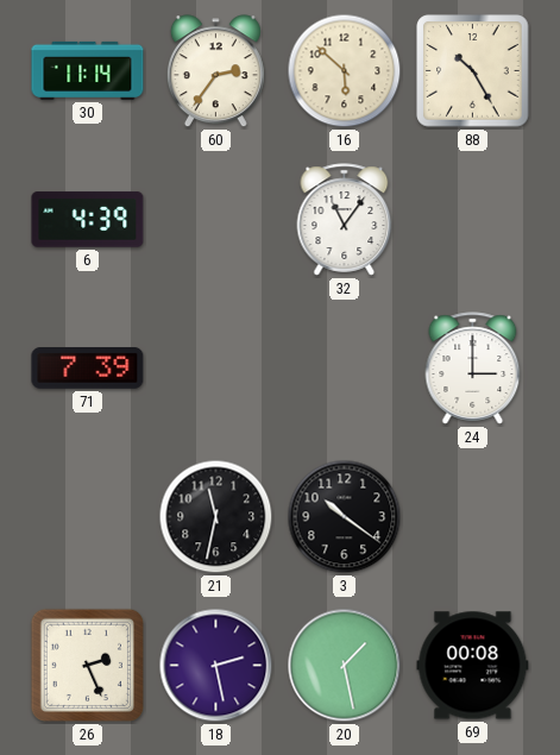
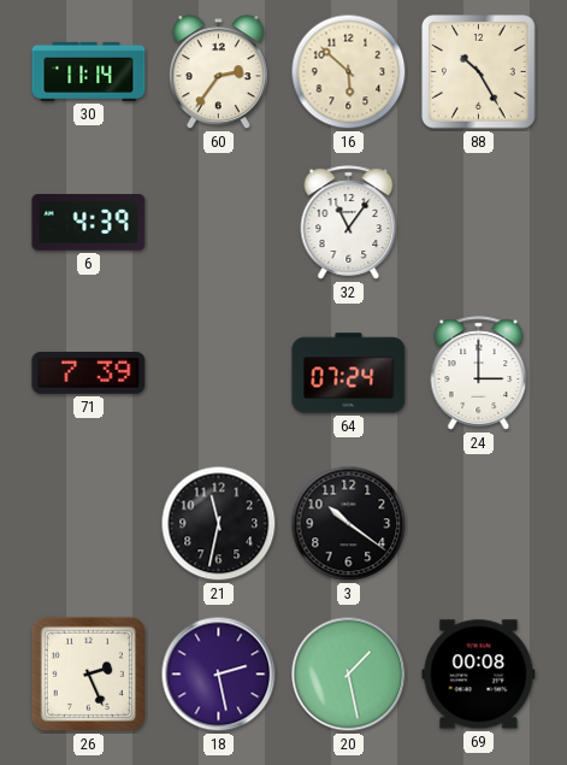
64: none -> 07:24
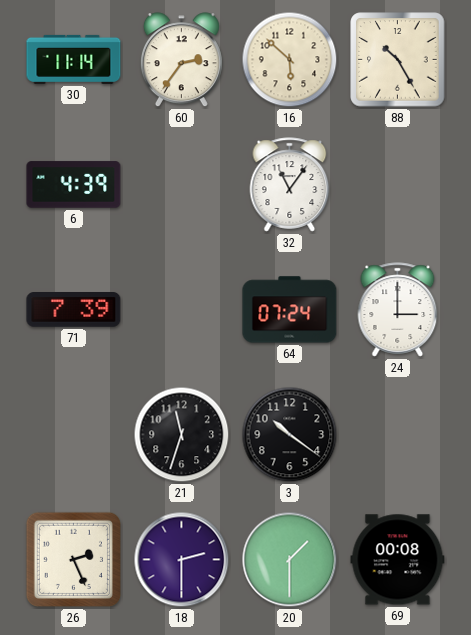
21: 11:32 -> 11:33
18: 2:28 -> 2:30
20: 1:28 -> 1:30
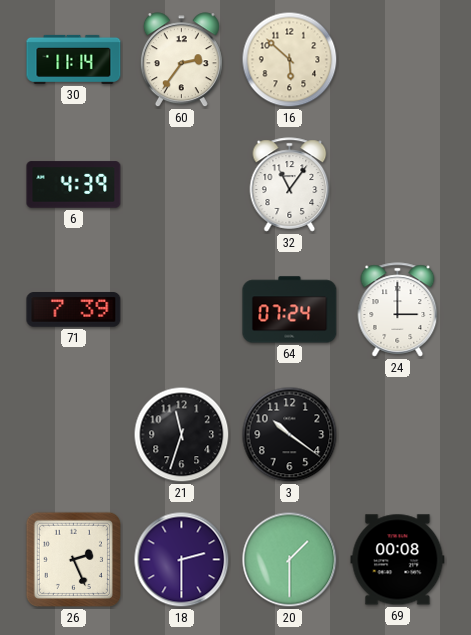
88: 10:25 -> none
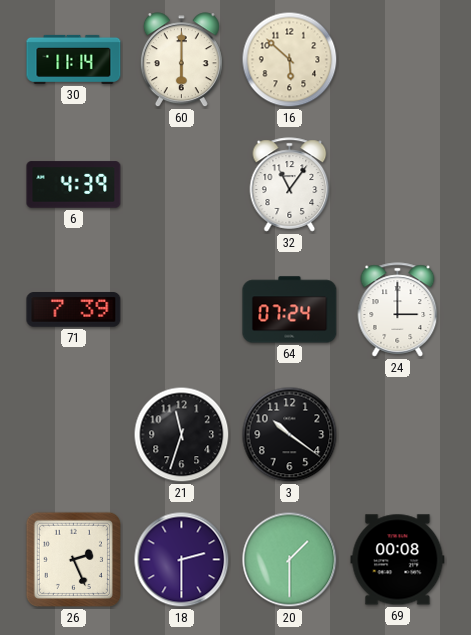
60: 2:36 -> 6:00
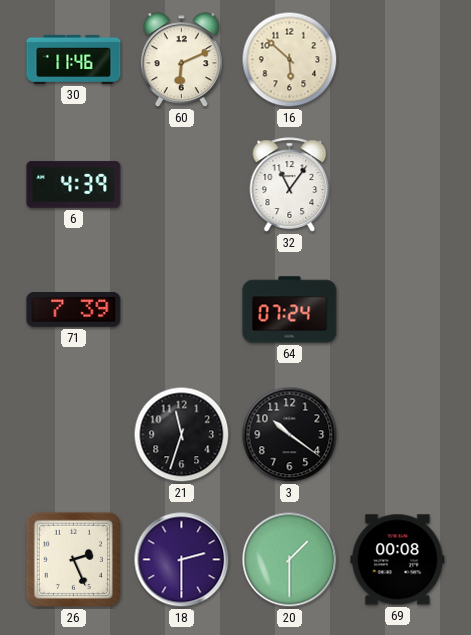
30: 11:14 -> 11:46
60: 6:00 -> 6:11
24: 3:00 -> none
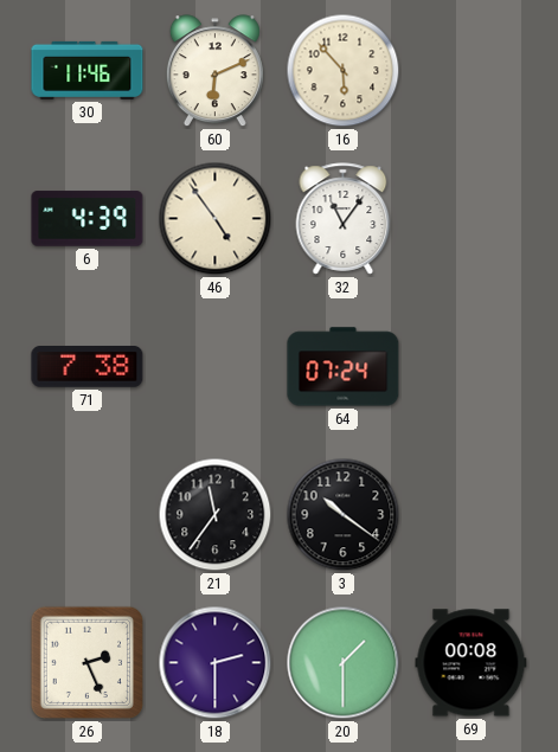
16: 5:52 -> 5:53
46: none -> 4:54
71: 7:39 -> 7:38
21: 11:33 -> 11:36
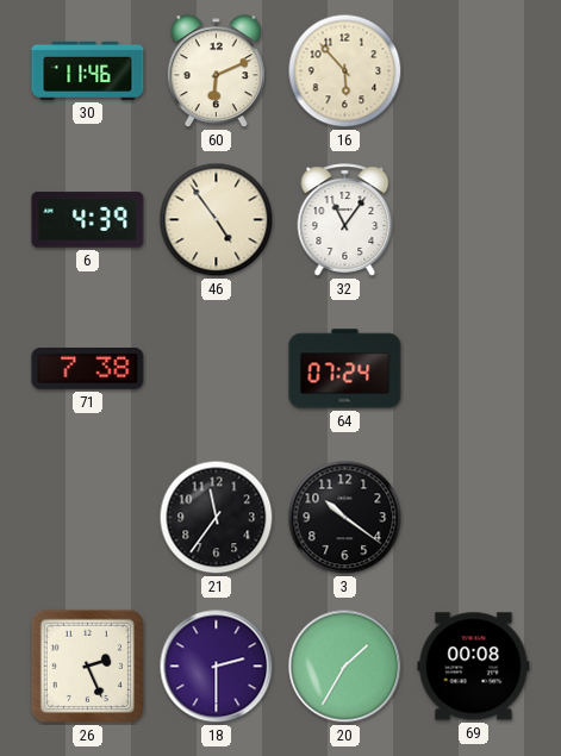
20: 1:30 -> 1:35
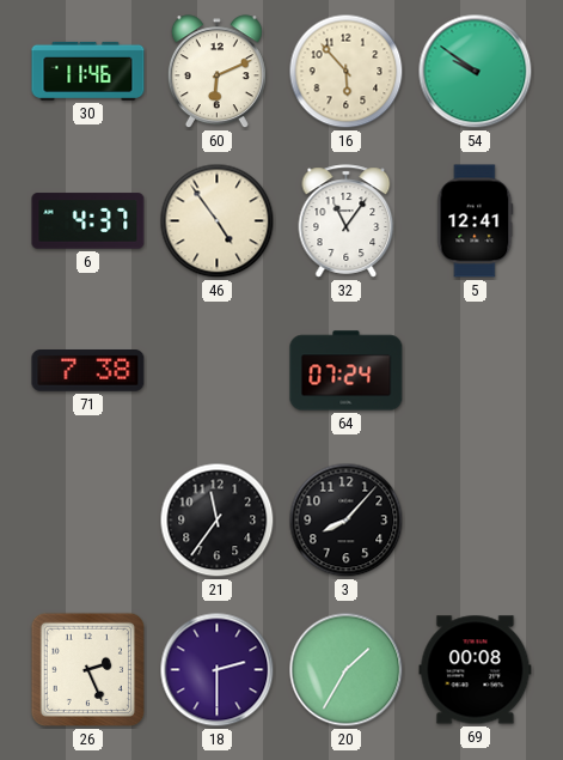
54: none -> 9:51
6: 4:39 -> 4:37
5: none -> 12:41
3: 10:21 -> 8:07
